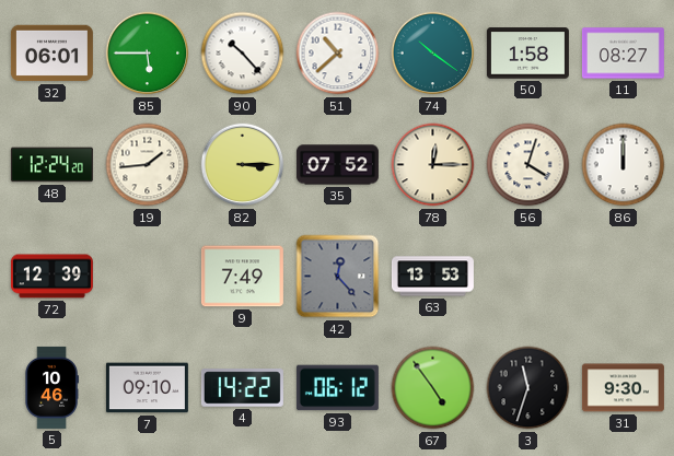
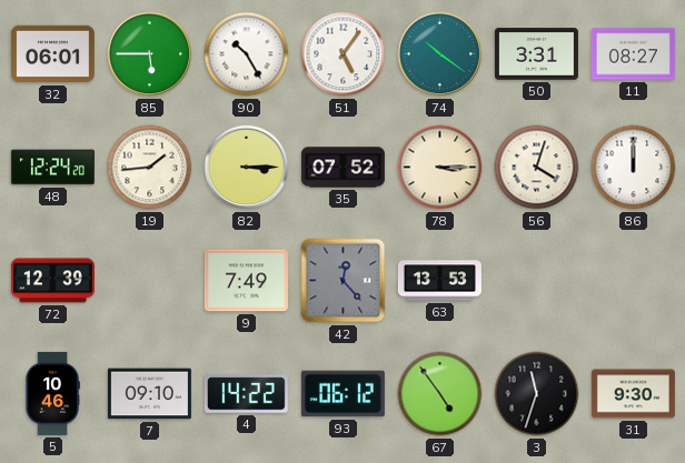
90: 10:23 -> 10:25
51: 10:38 -> 5:06
50: 1:58 -> 3:31
78: 12:15 -> 3:15
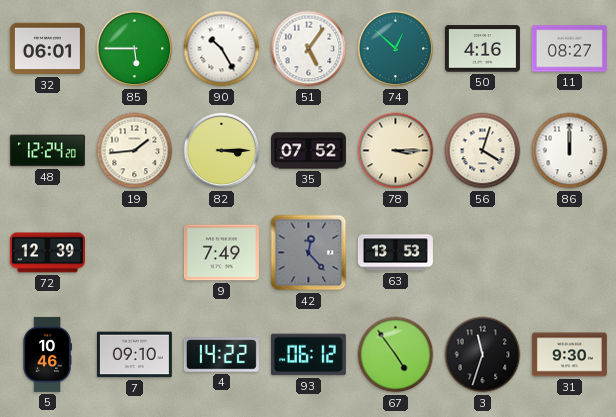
74: 10:21 -> 12:52
50: 3:31 -> 4:16
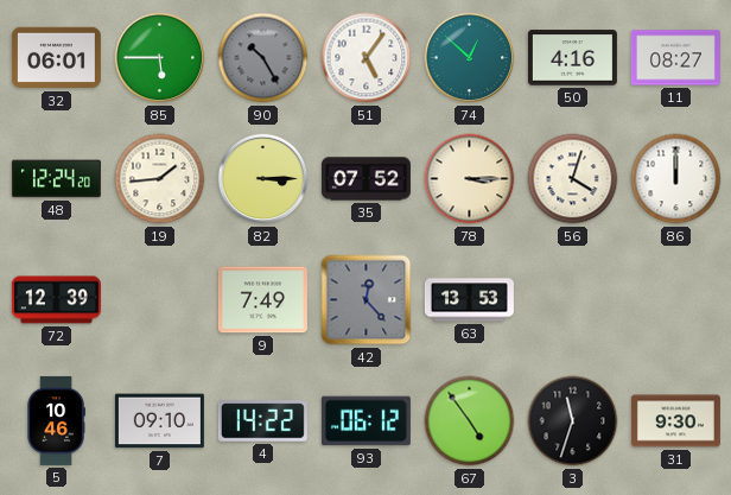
90 dial: white -> grey
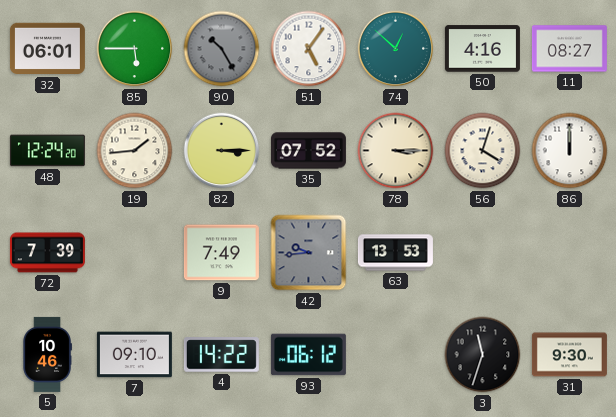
72: 12:39 -> 7:39
42: 12:23 -> 9:44
67: 4:54 -> none
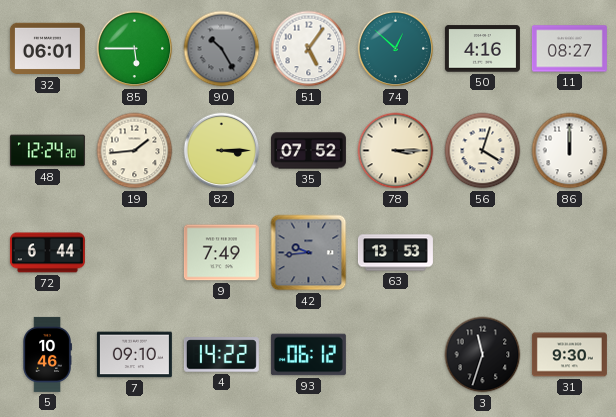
72: 7:39 -> 6:44
